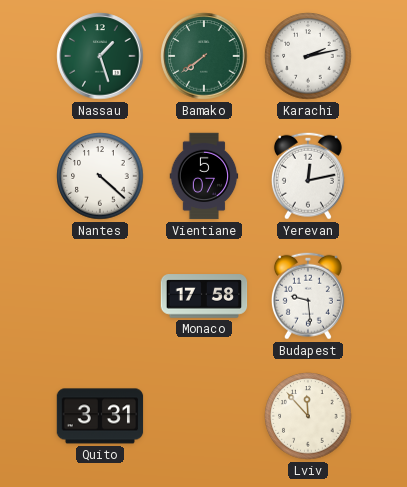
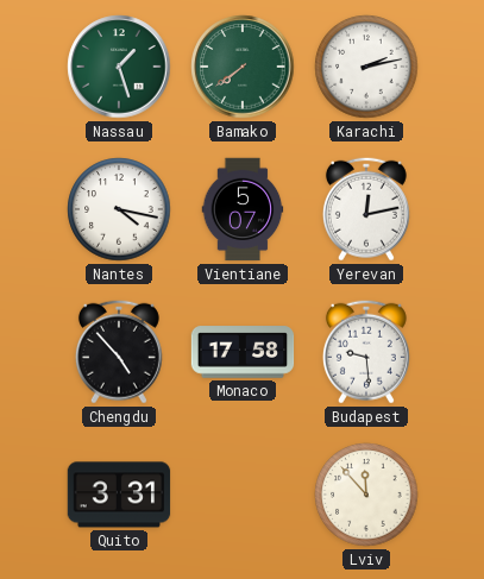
Nantes: 4:22 -> 4:17
Chengdu: none -> 4:53
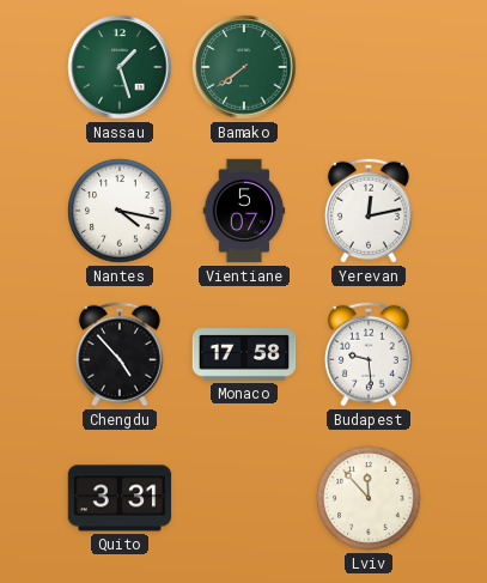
Karachi: 2:13 -> none
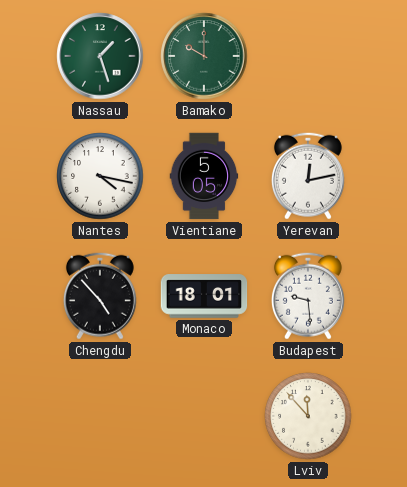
Bamako: 7:39 -> 10:00
Vientiane: 5:07 -> 5:05
Monaco: 17:58 -> 18:01
Quito: 3:31 -> none
